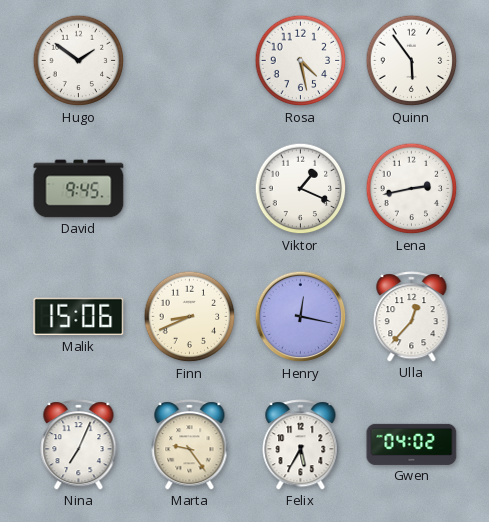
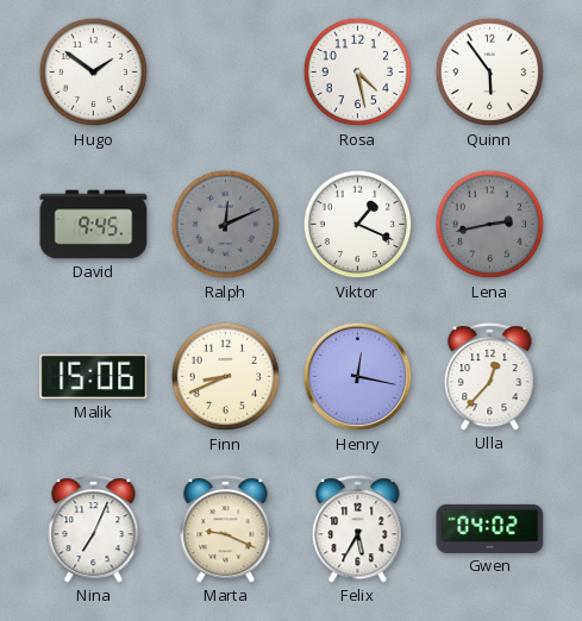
Ralph: none -> 12:11
Lena dial: white -> grey
Marta: 9:24 -> 9:19
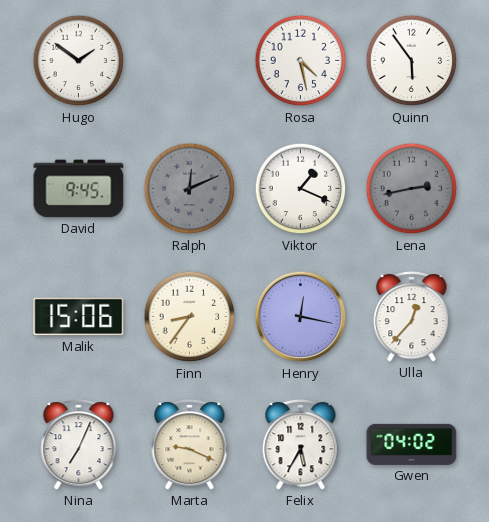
Finn: 8:41 -> 8:36
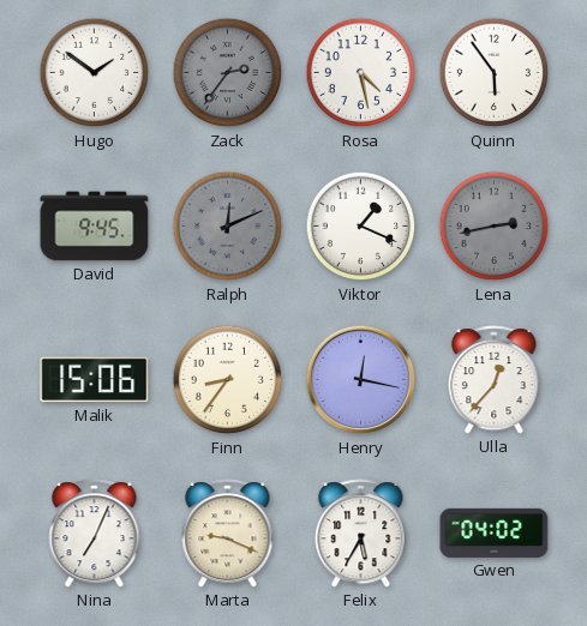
Zack: none -> 2:36
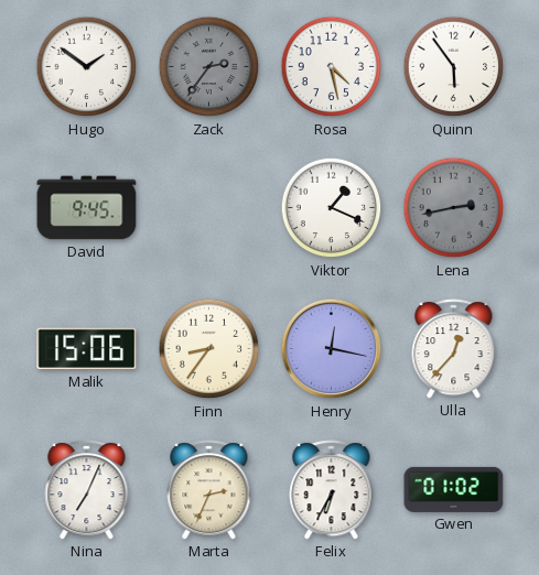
Ralph: 12:11 -> none
Marta: 9:19 -> 2:34
Felix: 5:35 -> 6:35
Gwen: 04:02 -> 01:02
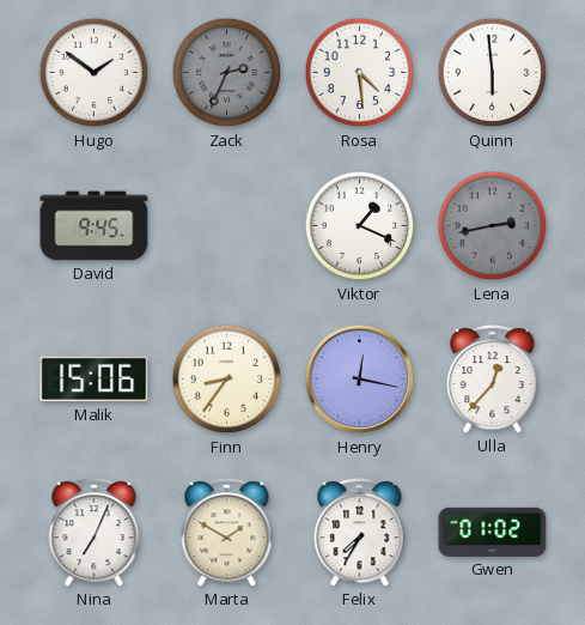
Zack: 2:36 -> 2:34
Rosa: 4:28 -> 4:29
Quinn: 5:54 -> 5:59
Marta: 2:34 -> 1:50
Felix: 6:35 -> 7:35
